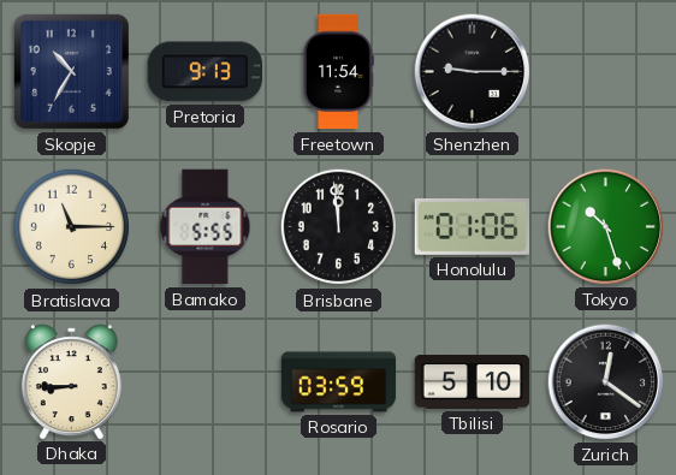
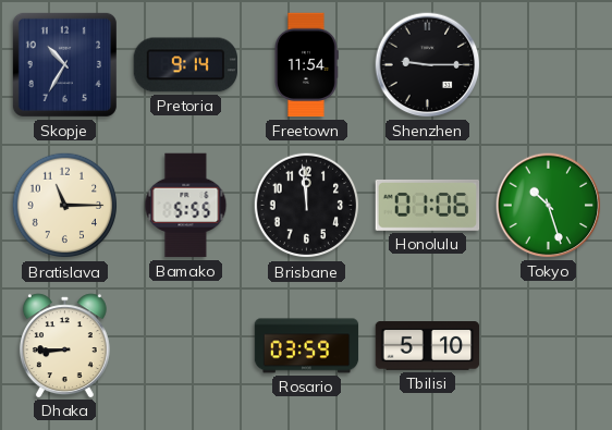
Pretoria: 9:13 -> 9:14
Zurich: 12:21 -> none
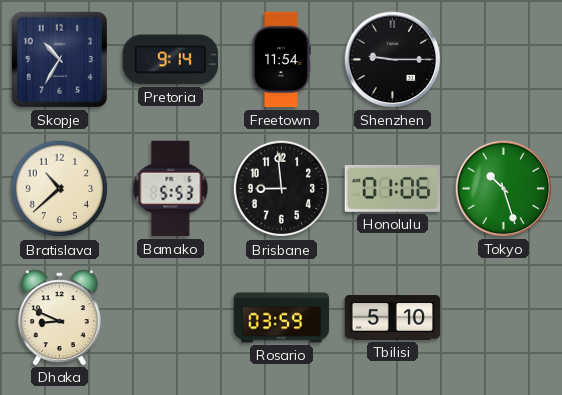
Bratislava: 11:15 -> 10:38
Bamako: 5:55 -> 5:53
Brisbane: 11:59 -> 8:59
Dhaka: 8:45 -> 8:49
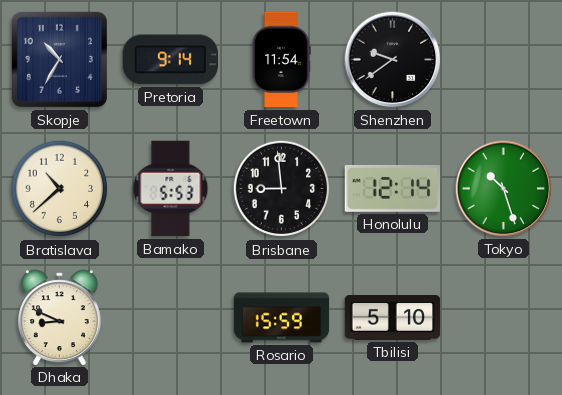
Shenzhen: 9:15 -> 9:39
Honolulu: 01:06 -> 12:14
Rosario: 03:59 -> 15:59
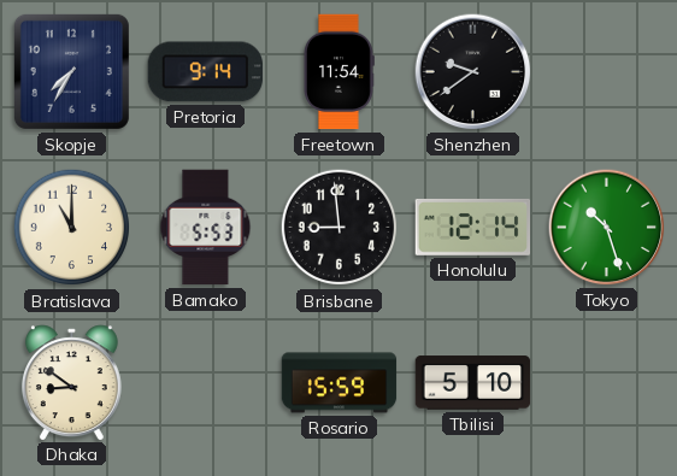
Skopje: 10:35 -> 7:35
Bratislava: 10:38 -> 11:00
Dhaka: 8:49 -> 8:51
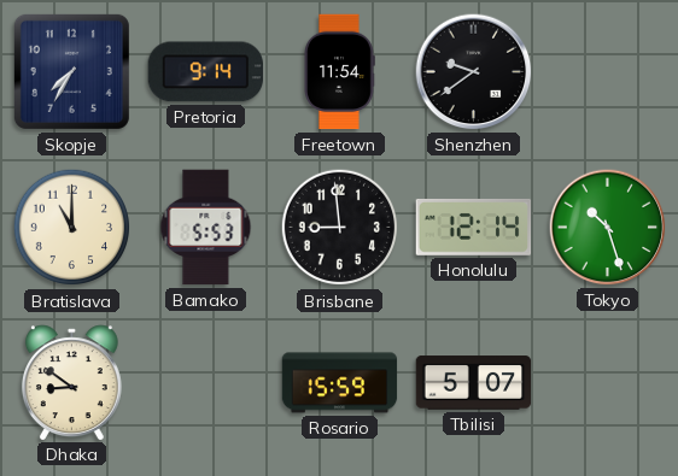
Tbilisi: 5:10 -> 5:07
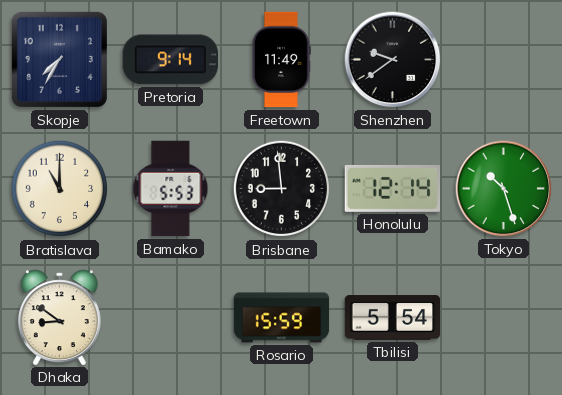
Freetown: 11:54 -> 11:49
Tbilisi: 5:07 -> 5:54
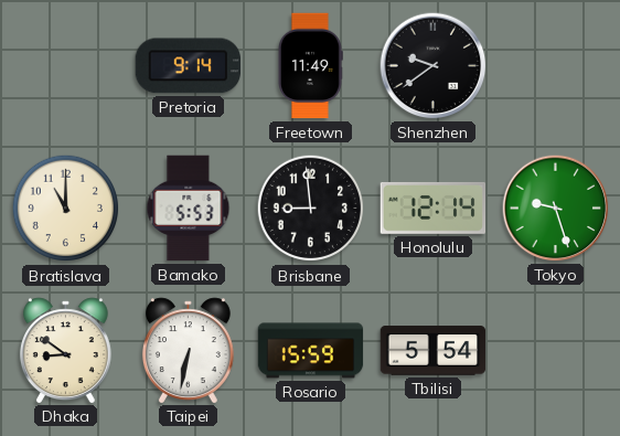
Skopje: 7:35 -> none
Tokyo: 10:27 -> 9:27
Taipei: none -> 6:32
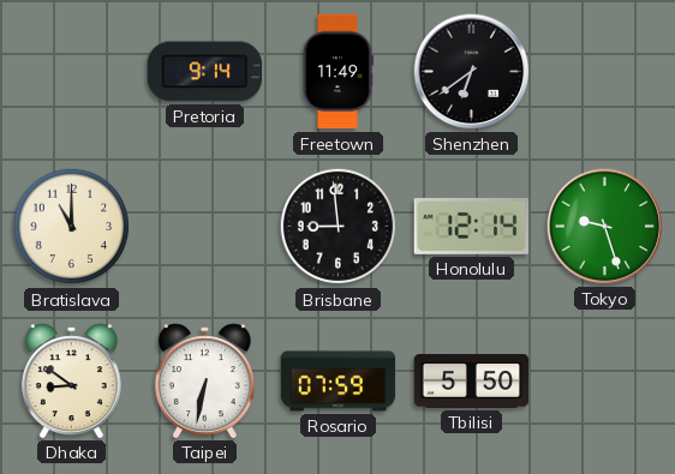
Shenzhen: 9:39 -> 6:39
Bamako: 5:53 -> none
Rosario: 15:59 -> 07:59
Tbilisi: 5:54 -> 5:50
